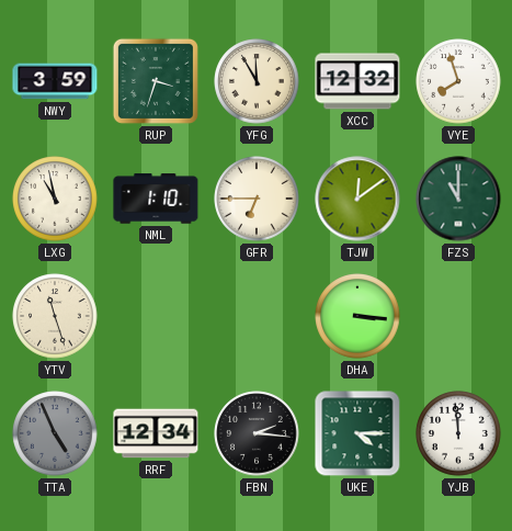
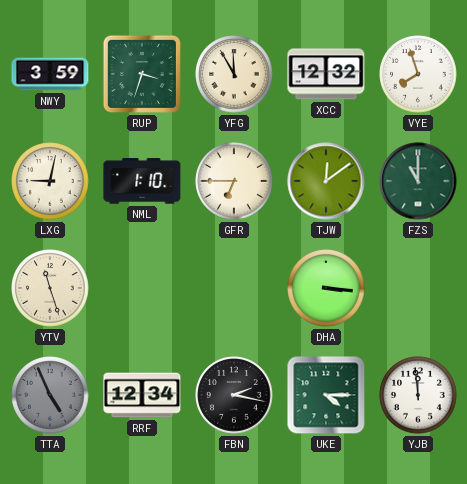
LXG: 10:58 -> 9:02
FBN: 2:16 -> 2:17
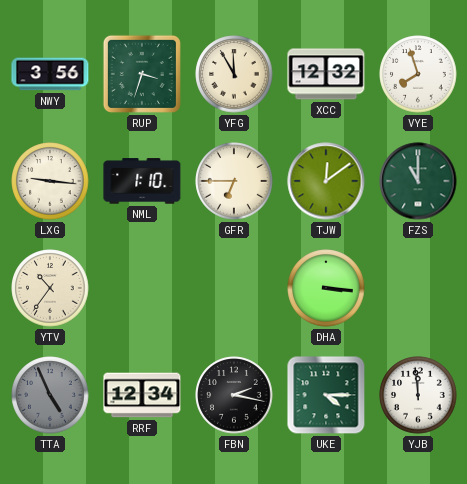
NWY: 3:59 -> 3:56
LXG: 9:02 -> 9:16
YTV: 11:27 -> 10:36
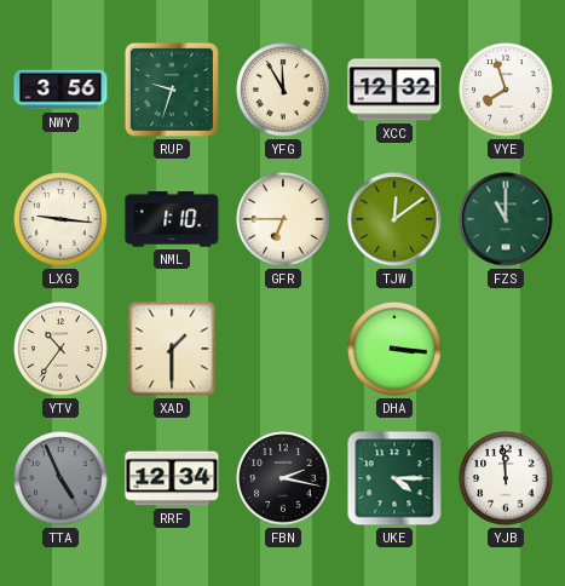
RUP: 3:33 -> 9:33
XAD: none -> 1:30
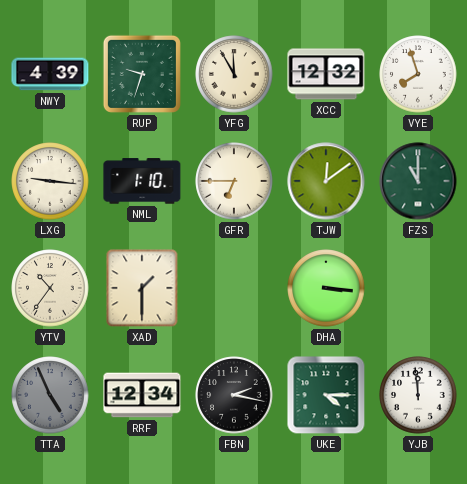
NWY: 3:56 -> 4:39
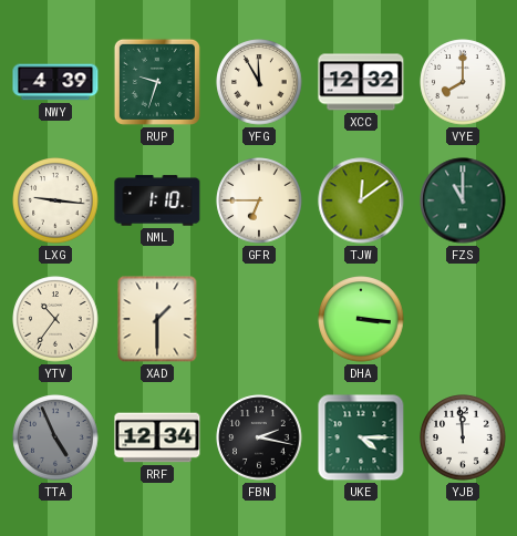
VYE: 7:57 -> 8:00
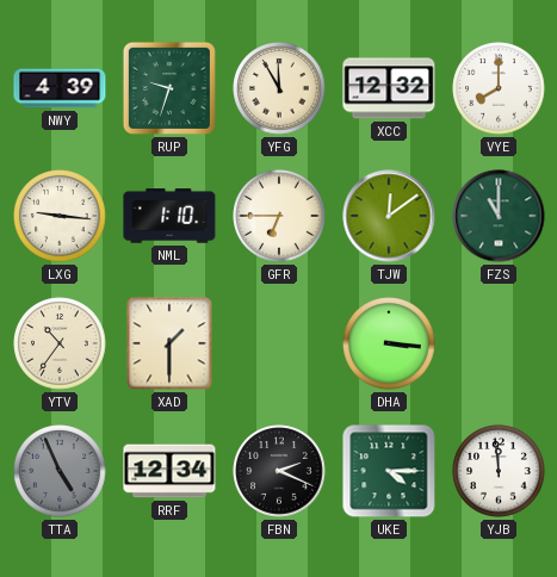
FBN: 2:17 -> 2:19
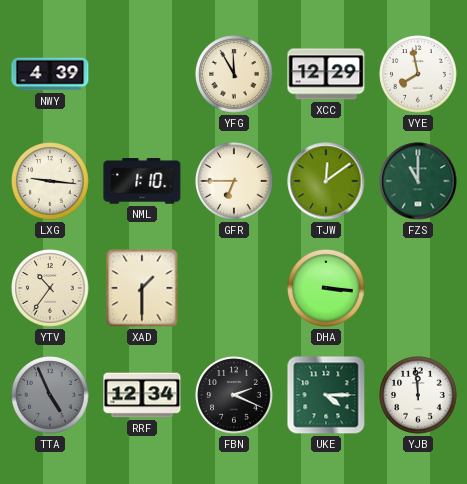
RUP: 9:33 -> none
XCC: 12:32 -> 12:29
VYE: 8:00 -> 7:58
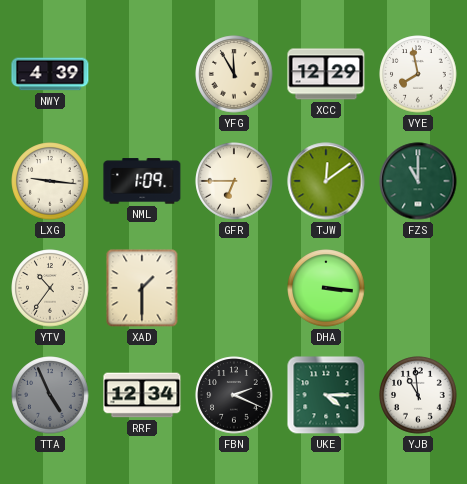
NML: 1:10 -> 1:09
YJB: 11:59 -> 10:59
